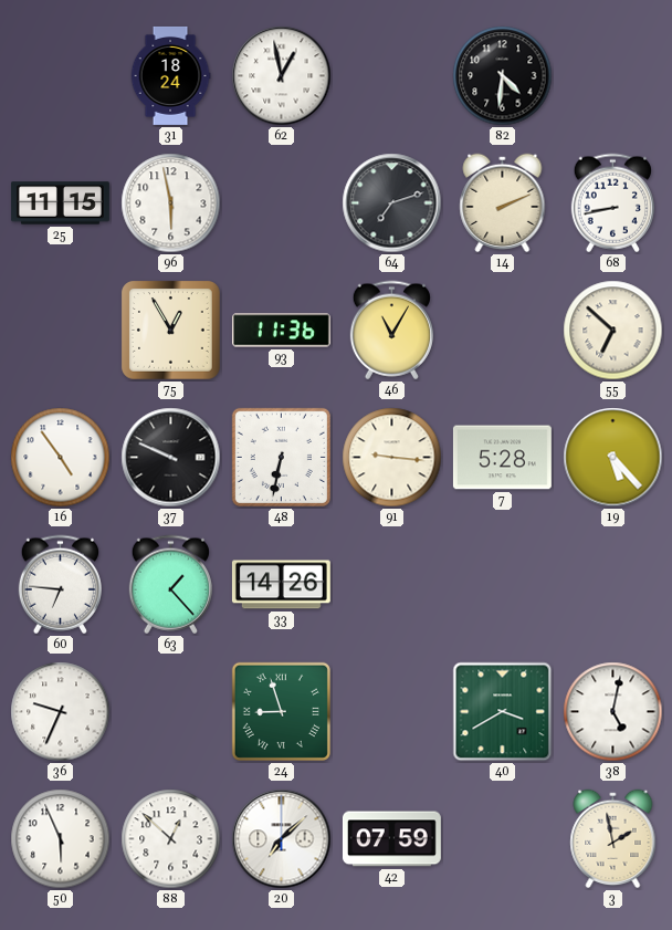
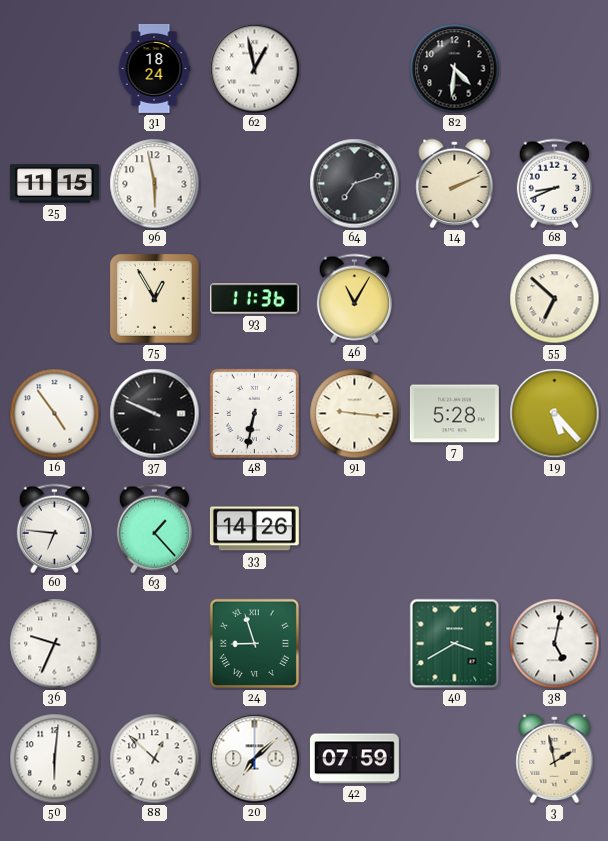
68: 8:43 -> 8:41
50: 5:56 -> 6:01
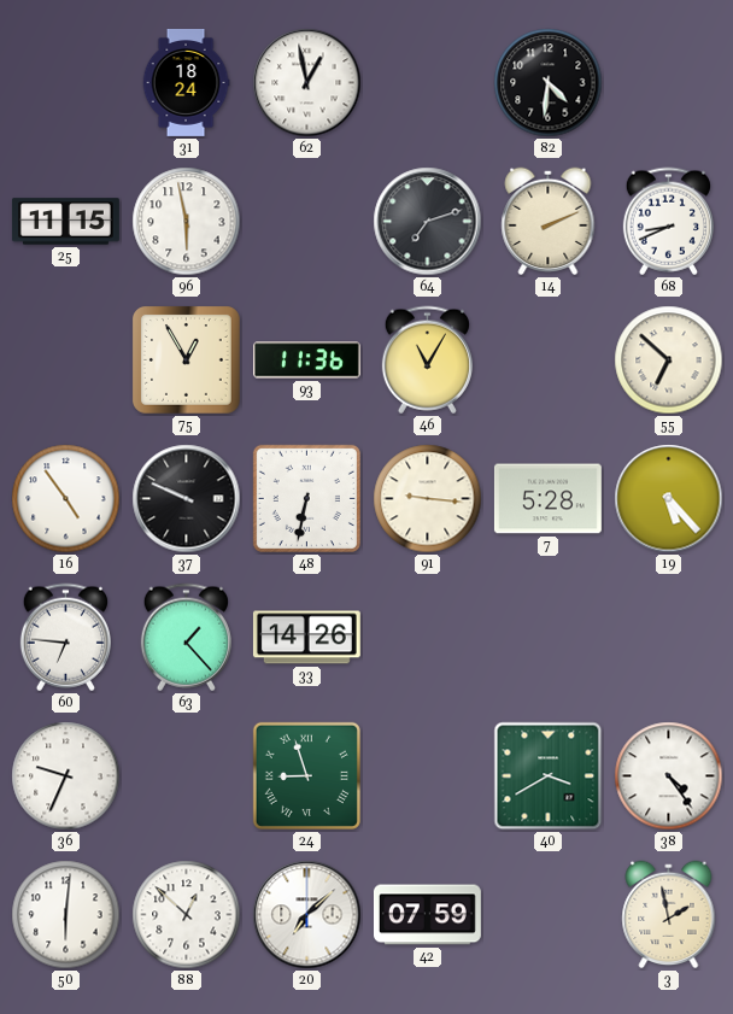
38: 5:02 -> 4:24
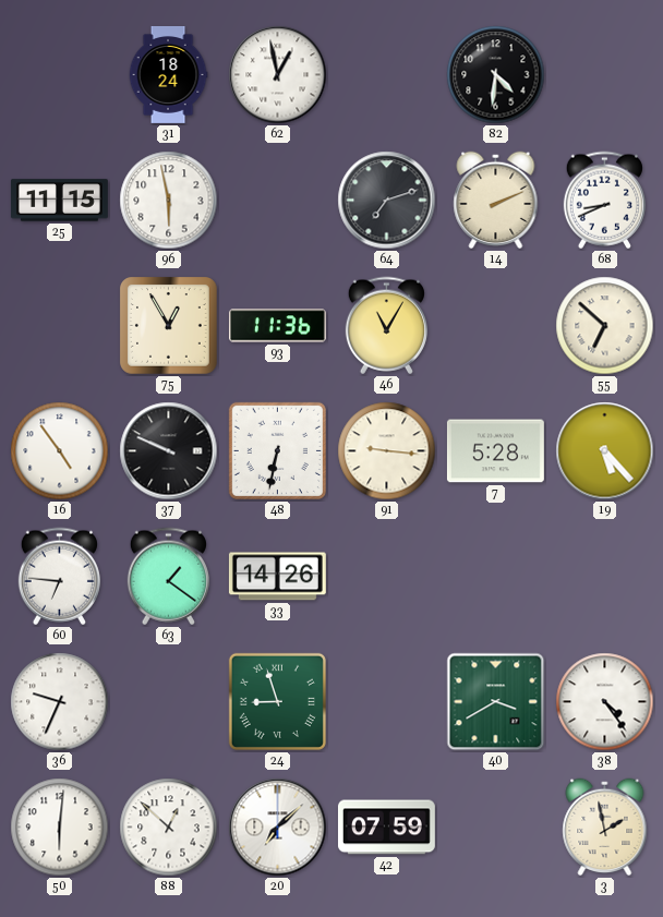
63: 1:23 -> 1:21
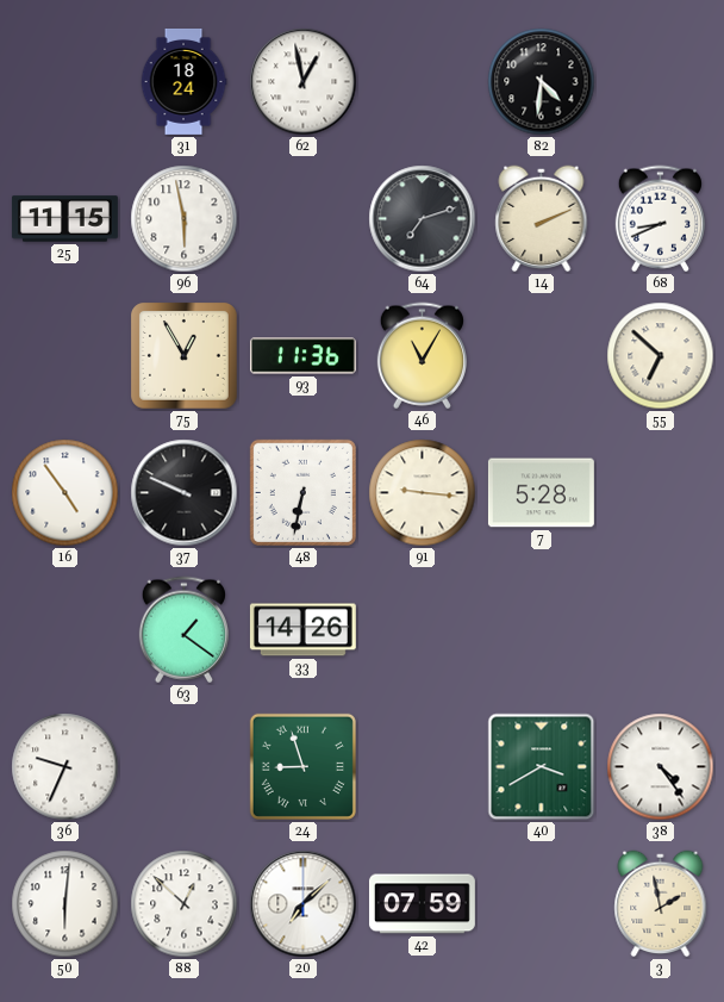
19: 5:23 -> none
60: 6:46 -> none
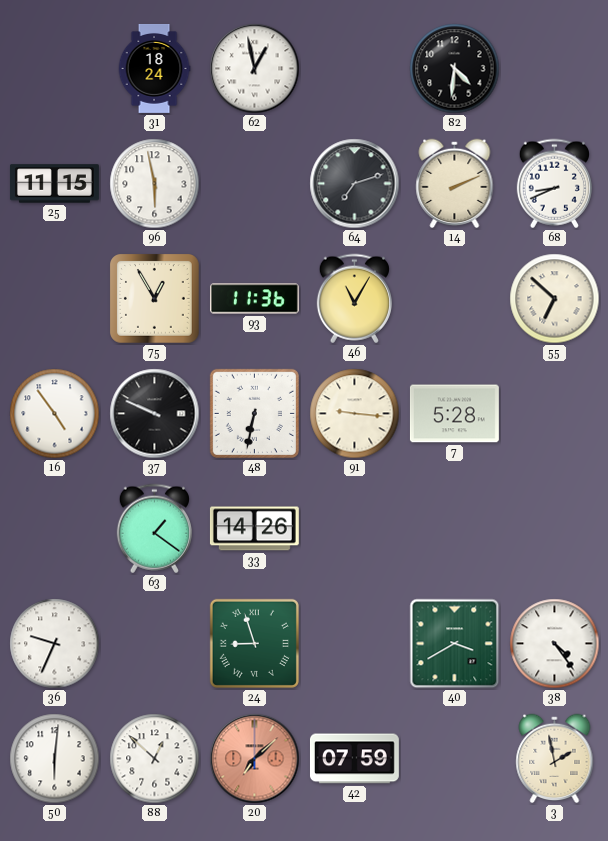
20 dial: white -> salmon
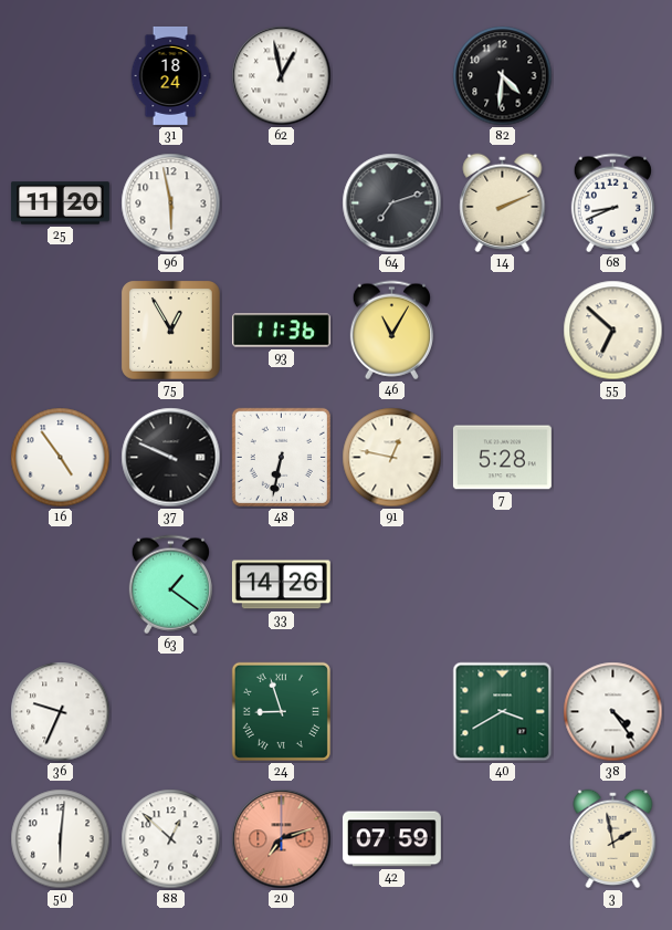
25: 11:15 -> 11:20
91: 9:16 -> 12:47
20: 7:08 -> 7:12
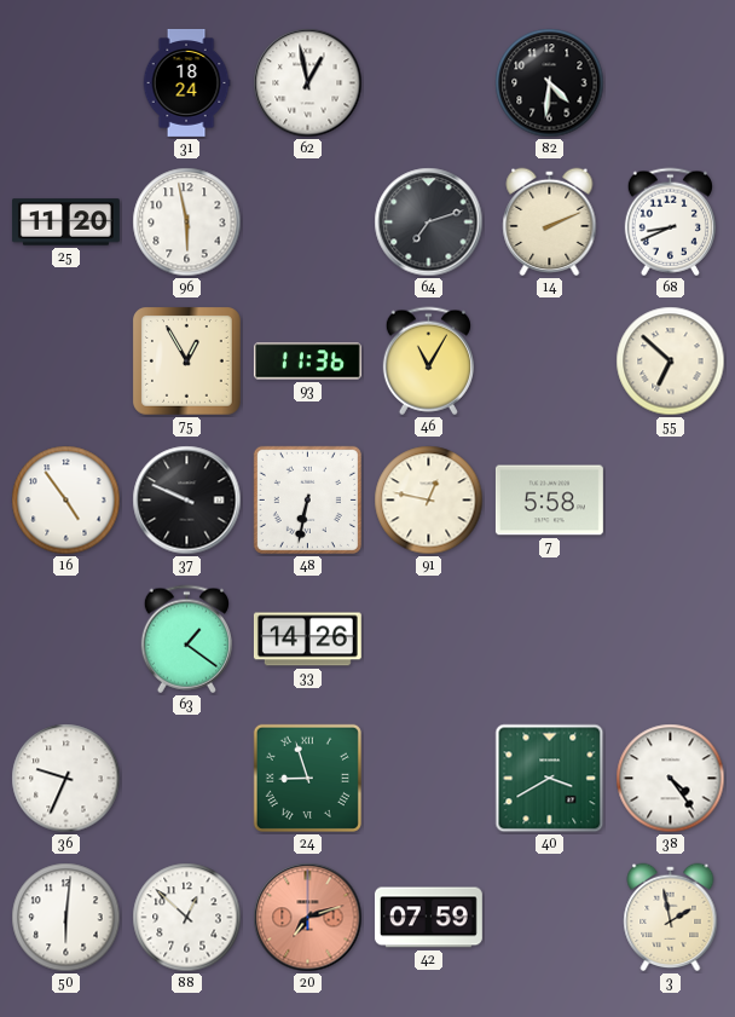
7: 5:28 -> 5:58
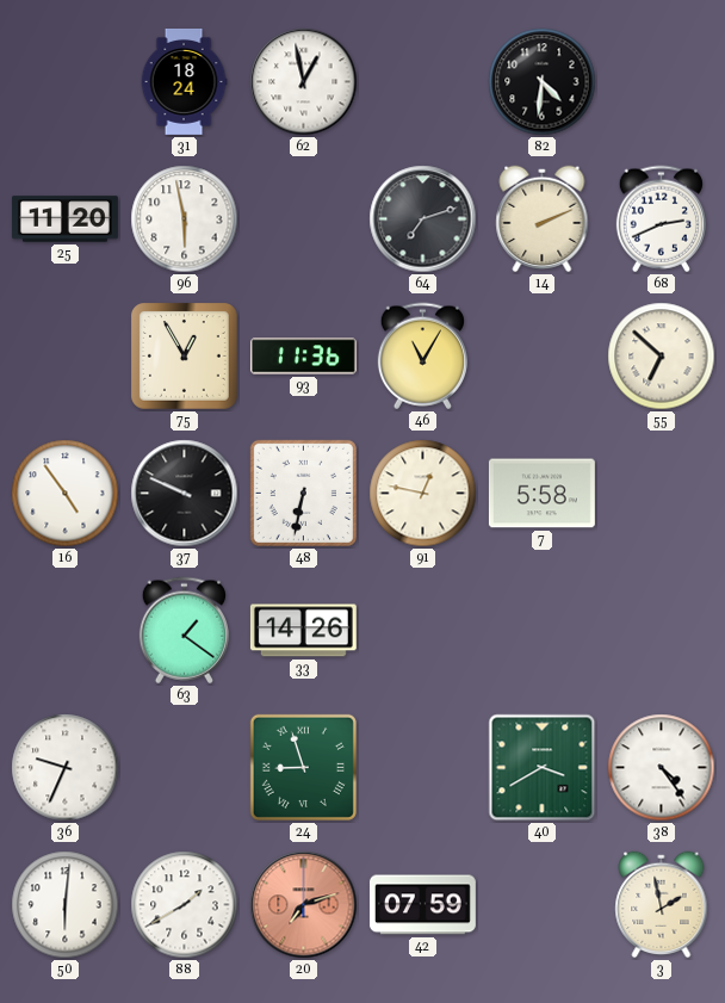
68: 8:41 -> 2:41
88: 12:52 -> 1:40
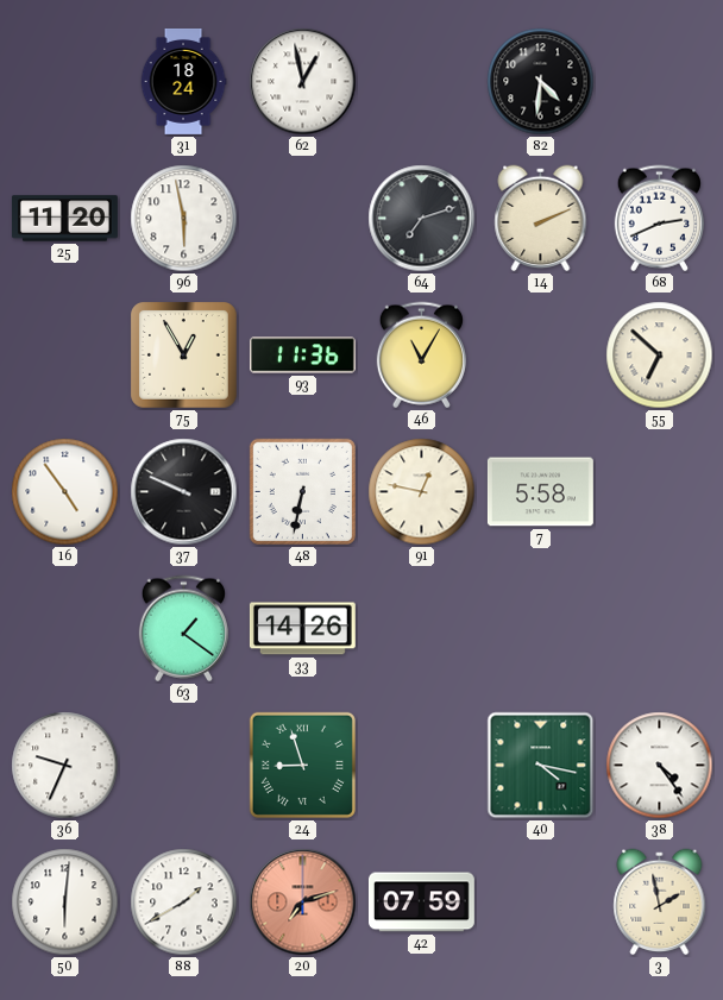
40: 3:40 -> 4:17
